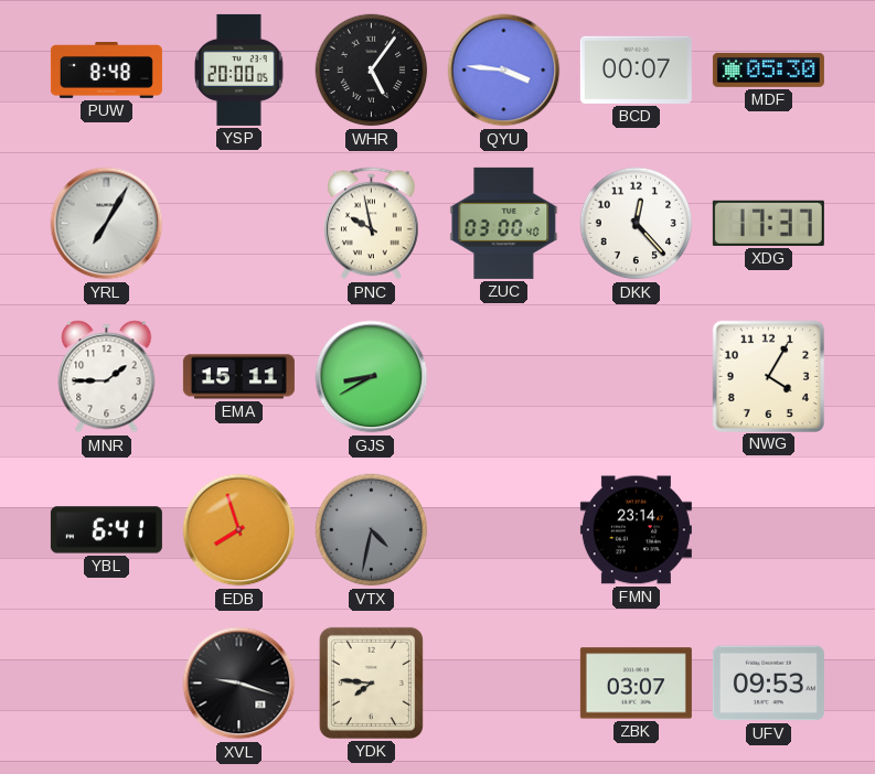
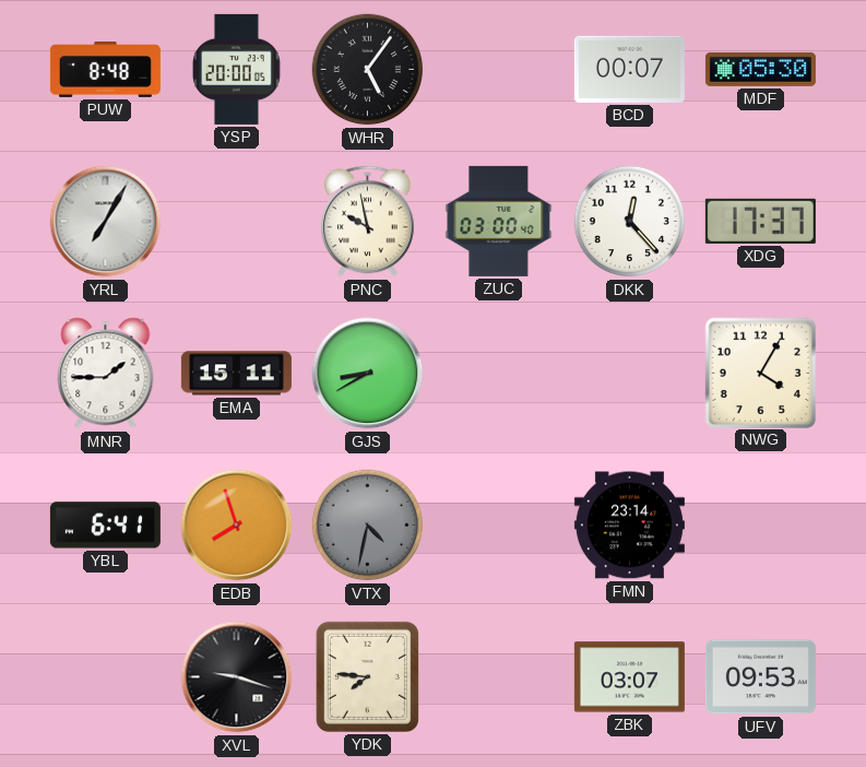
QYU: 3:46 -> none
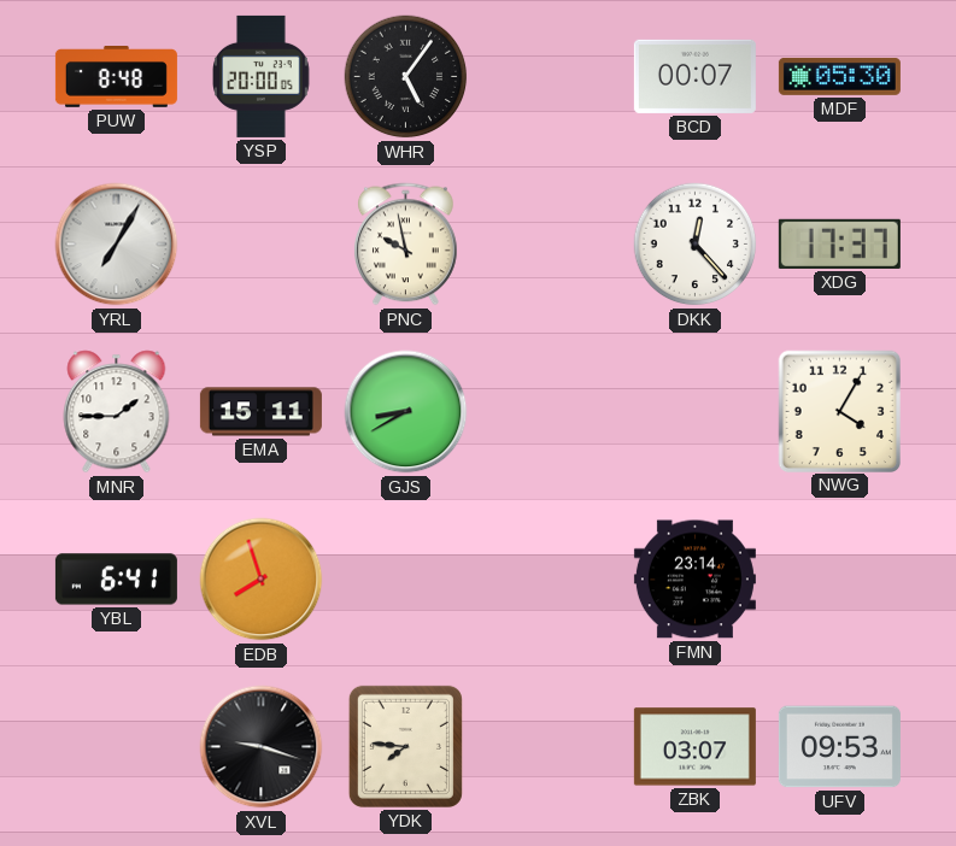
ZUC: 03:00 -> none
VTX: 4:32 -> none
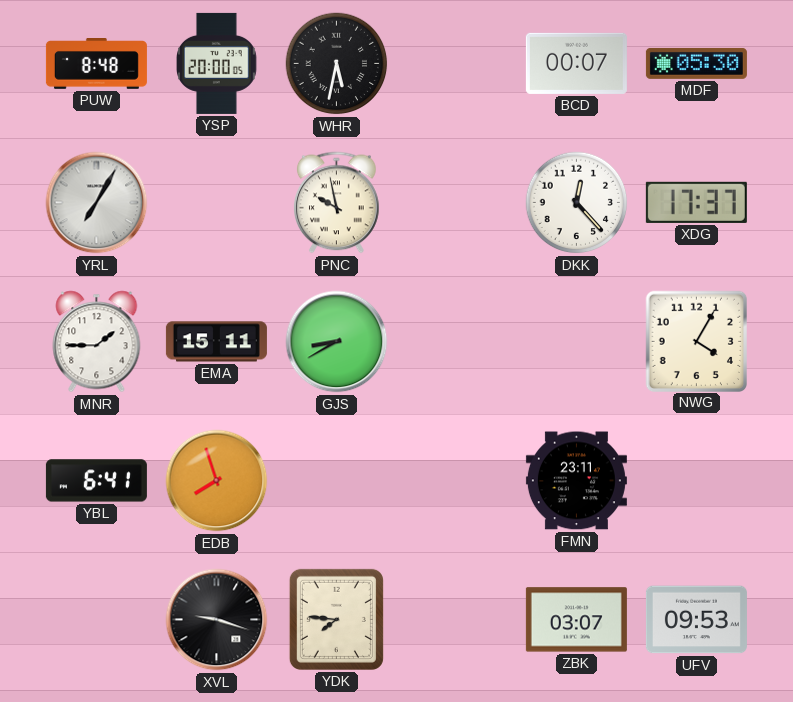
WHR: 5:06 -> 5:32
FMN: 23:14 -> 23:11
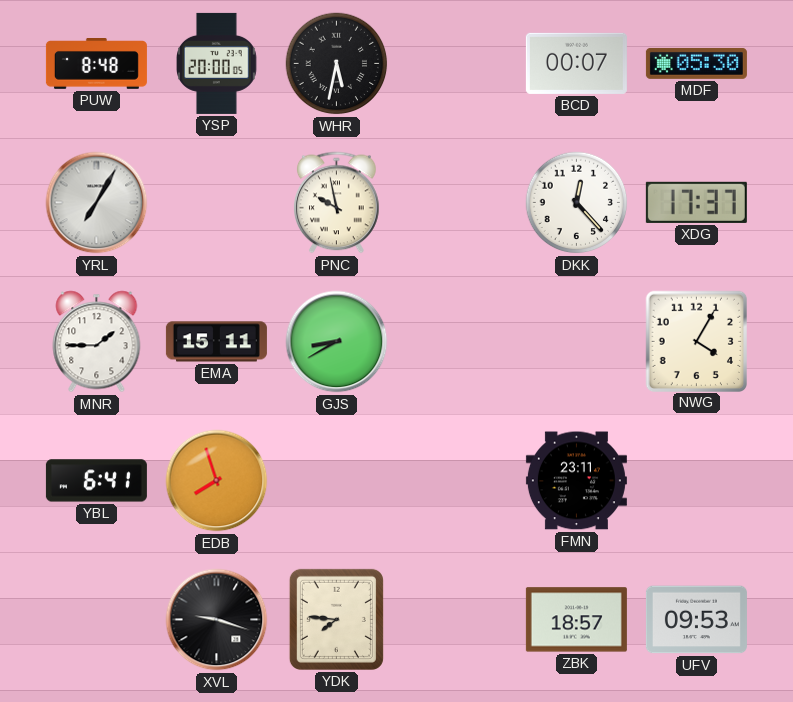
ZBK: 03:07 -> 18:57
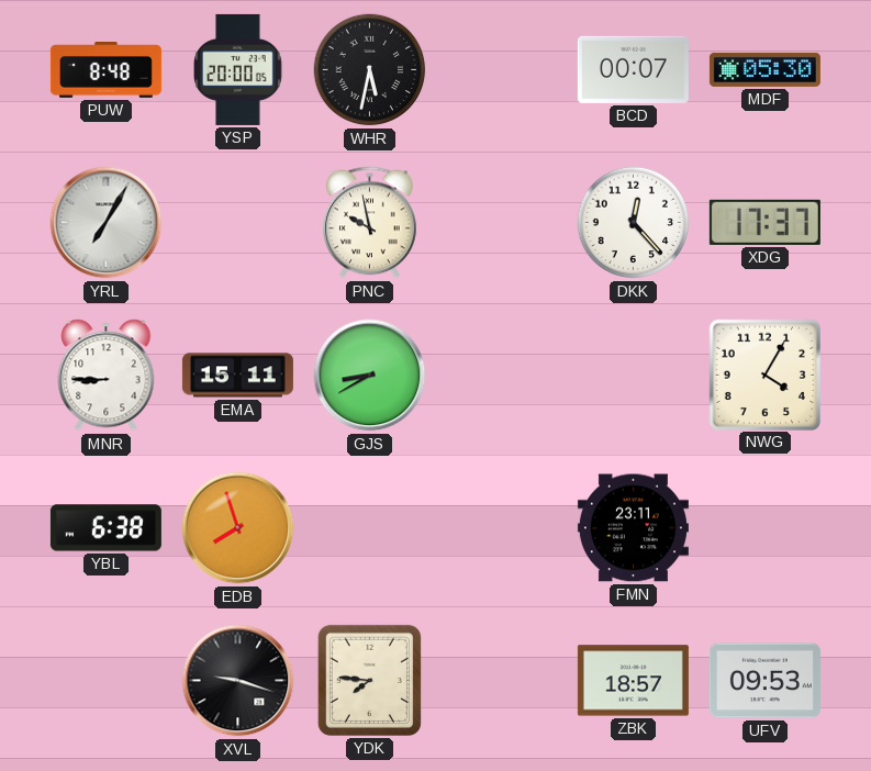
MNR: 1:45 -> 8:45
YBL: 6:41 -> 6:38
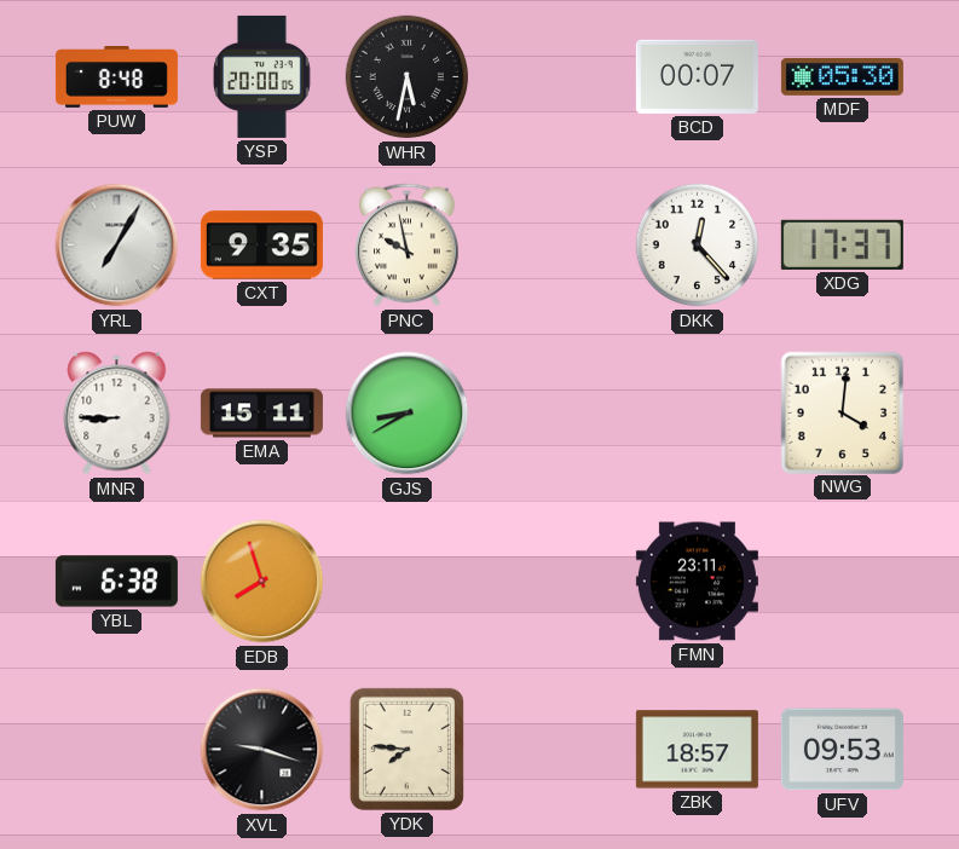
CXT: none -> 9:35
NWG: 4:05 -> 4:01
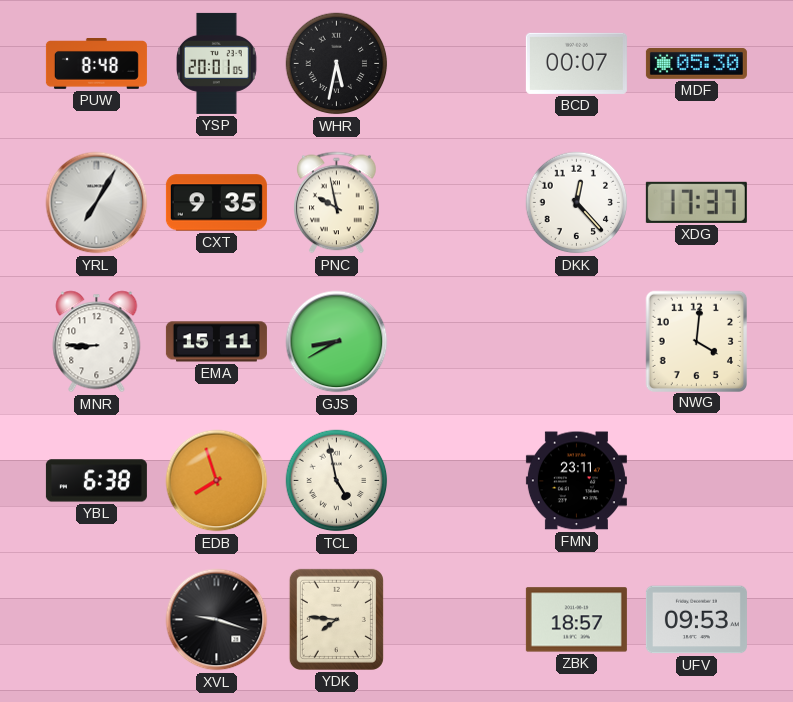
YSP: 20:00 -> 20:01
TCL: none -> 4:58
